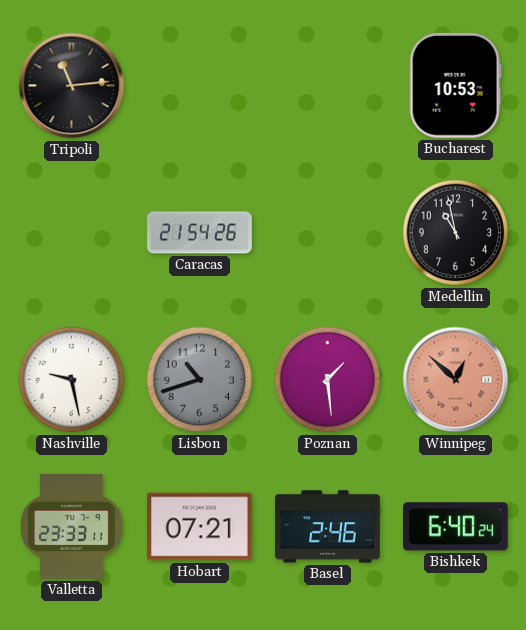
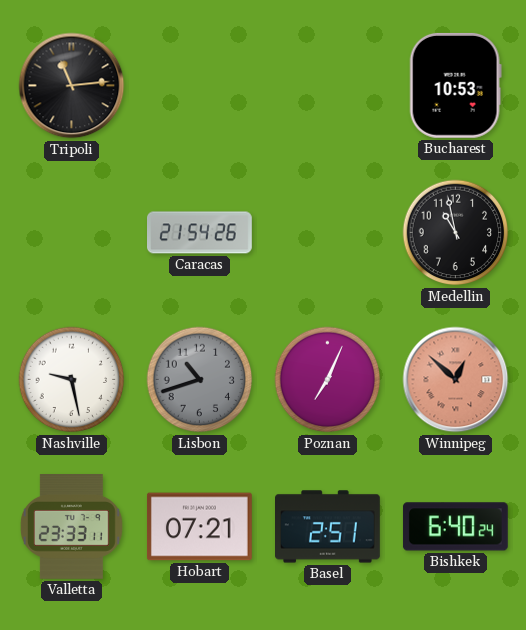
Poznan: 1:29 -> 7:04
Basel: 2:46 -> 2:51
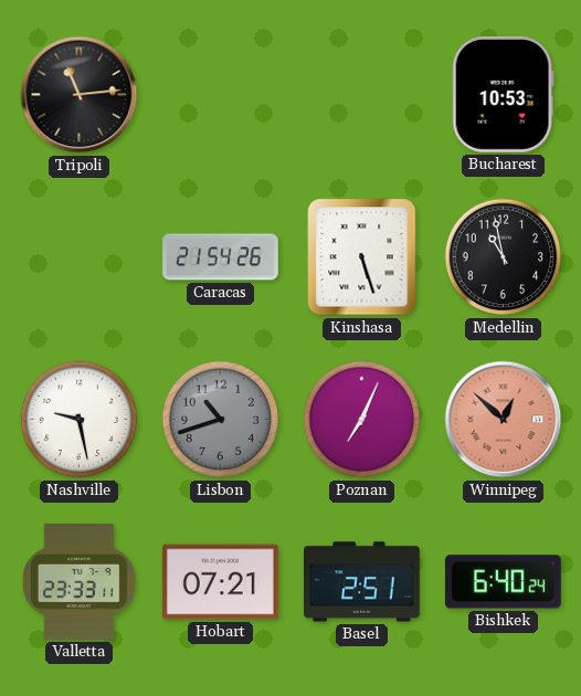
Kinshasa: none -> 5:27
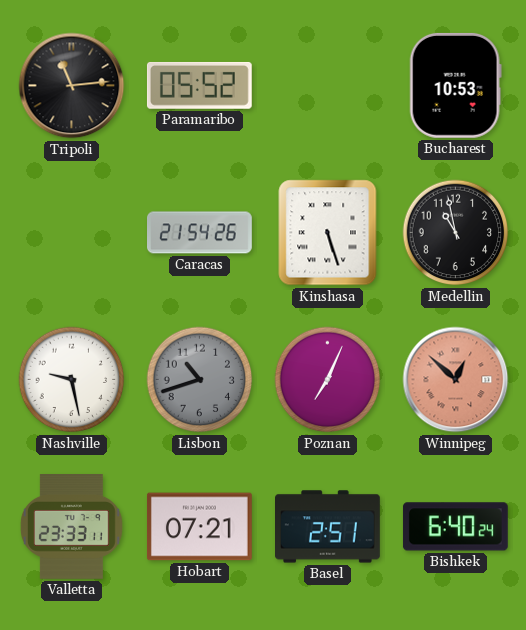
Paramaribo: none -> 05:52
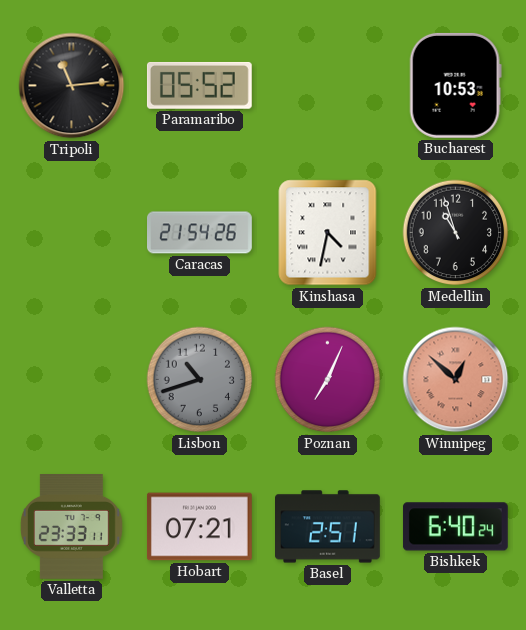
Kinshasa: 5:27 -> 4:32
Medellin: 10:58 -> 10:57
Nashville: 9:28 -> none
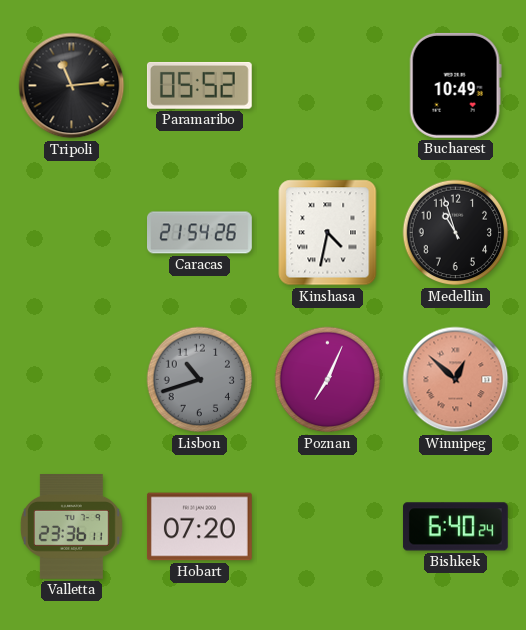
Bucharest: 10:53 -> 10:49
Valletta: 23:33 -> 23:36
Hobart: 07:21 -> 07:20
Basel: 2:51 -> none
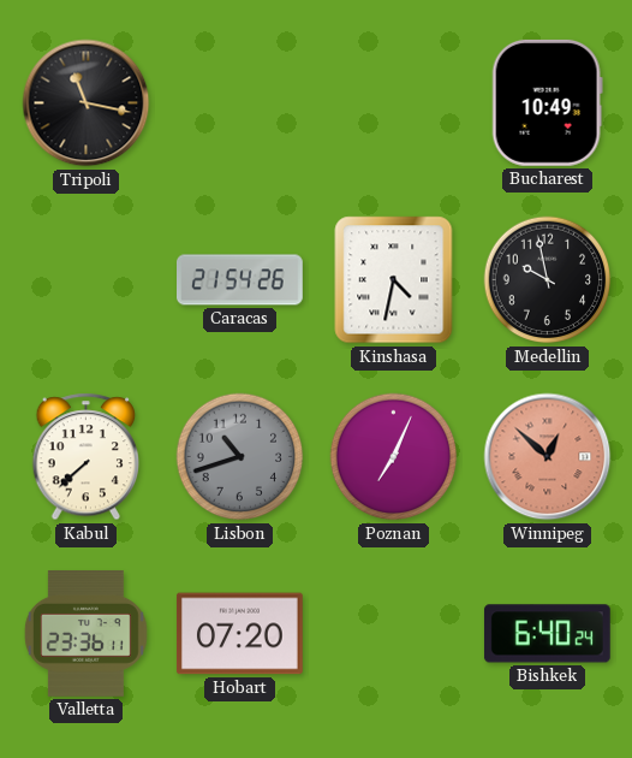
Tripoli: 11:14 -> 11:17
Paramaribo: 05:52 -> none
Medellin: 10:57 -> 9:58
Kabul: none -> 7:38
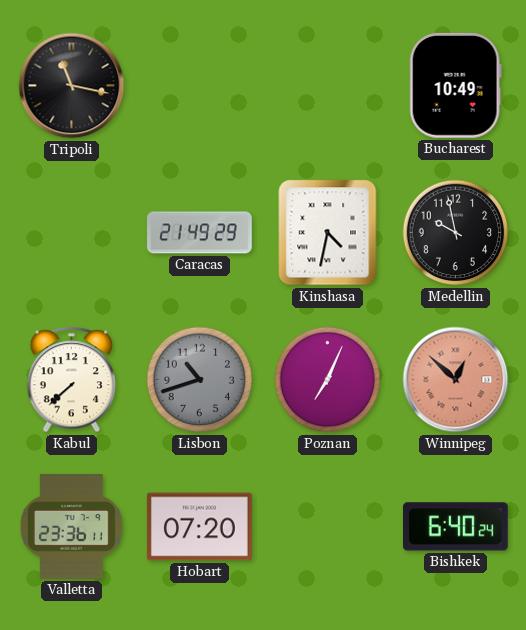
Caracas: 21:54 -> 21:49
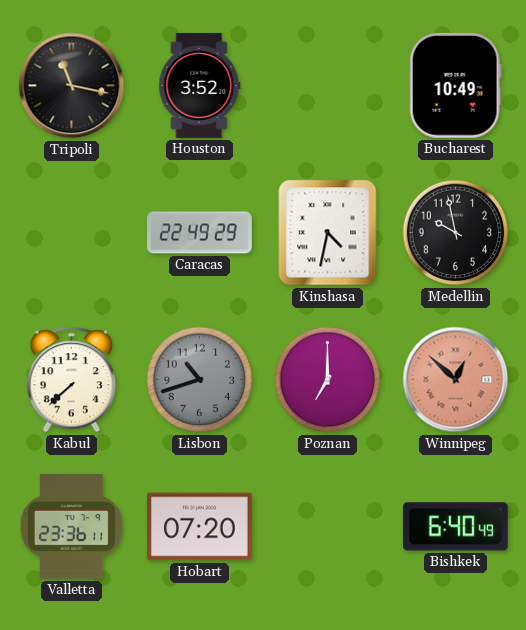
Houston: none -> 3:52
Caracas: 21:49 -> 22:49
Poznan: 7:04 -> 7:00
Bishkek: 6:40:24 -> 6:40:49
